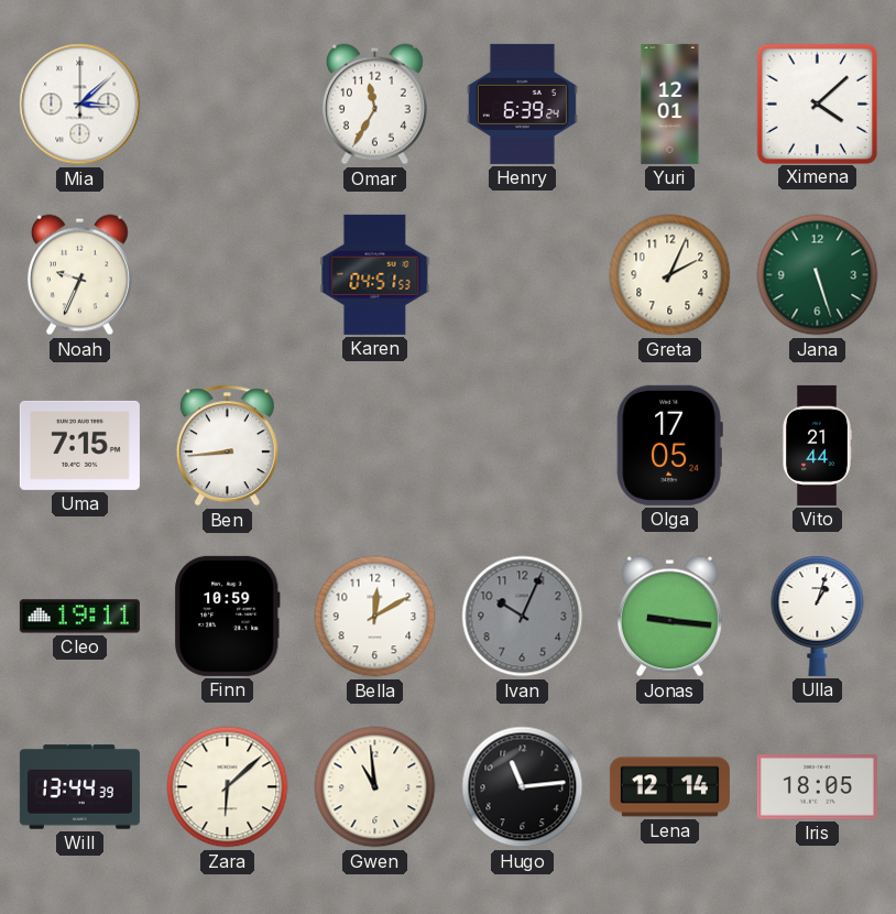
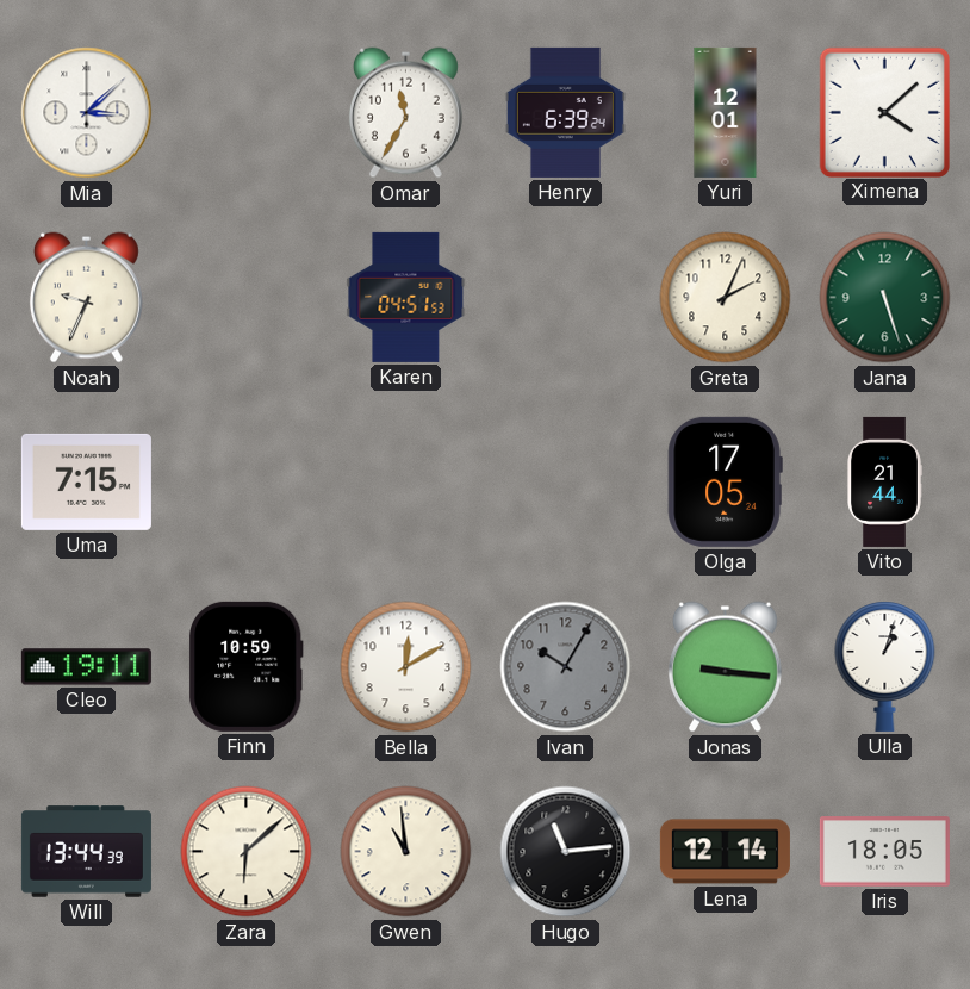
Ben: 8:44 -> none
Ivan: 10:04 -> 10:05
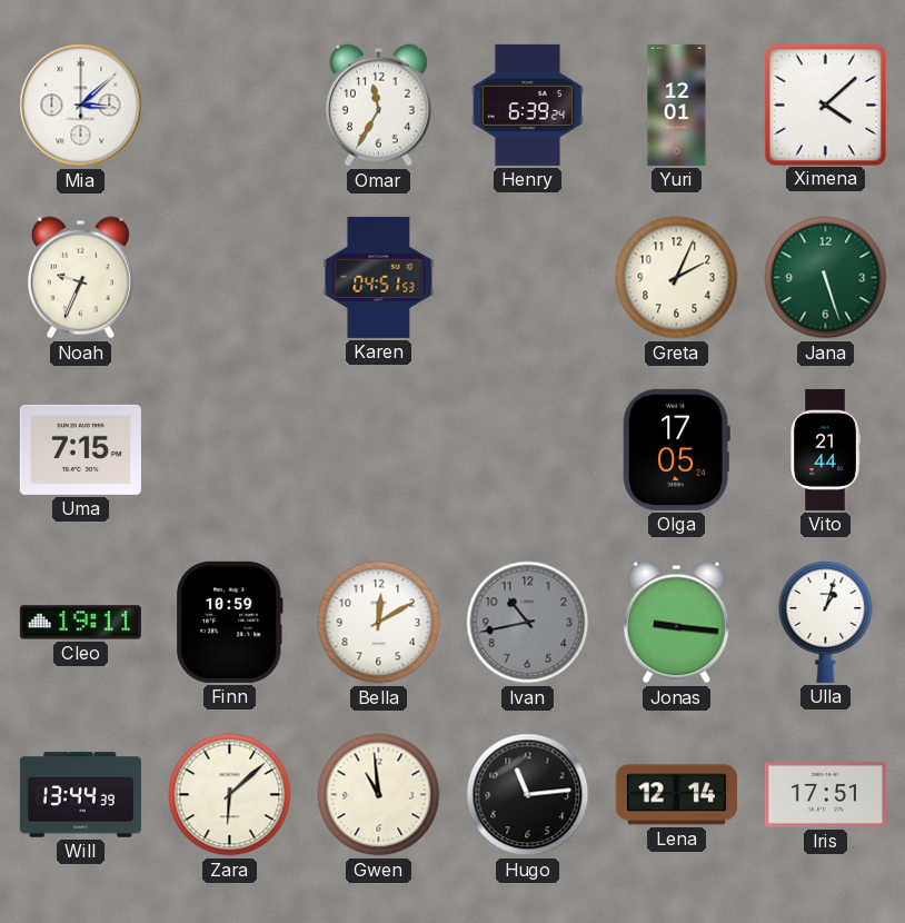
Ivan: 10:05 -> 10:43
Iris: 18:05 -> 17:51
